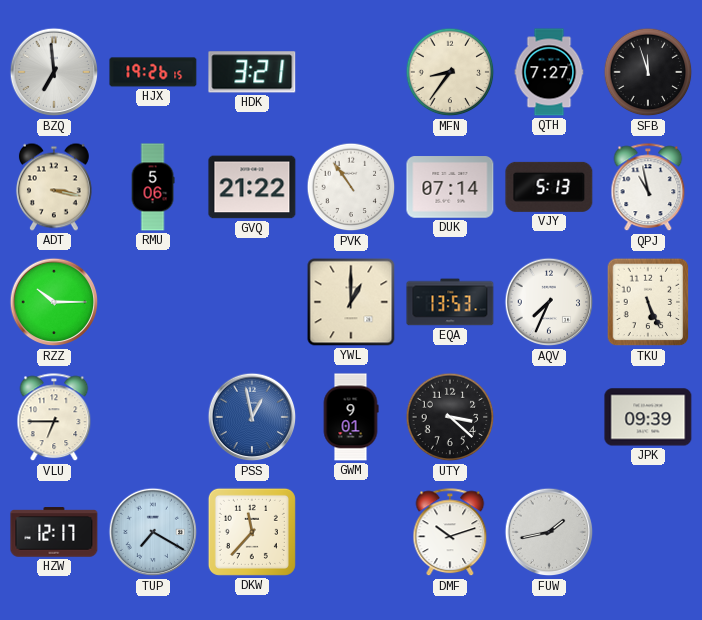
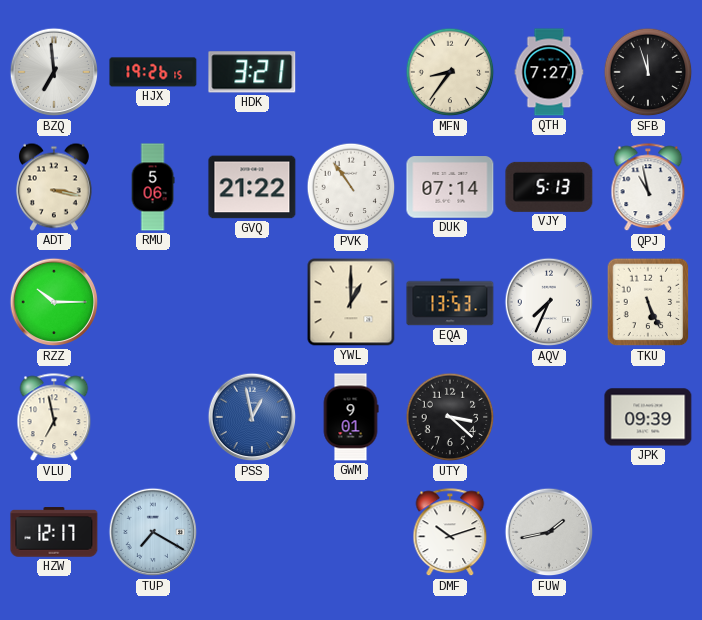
VLU: 6:45 -> 6:58
DKW: 11:37 -> none
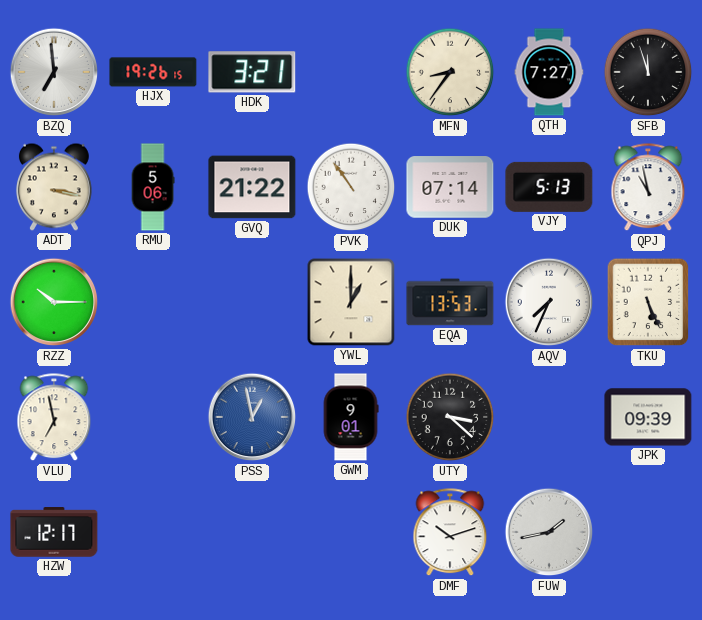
TUP: 7:20 -> none
